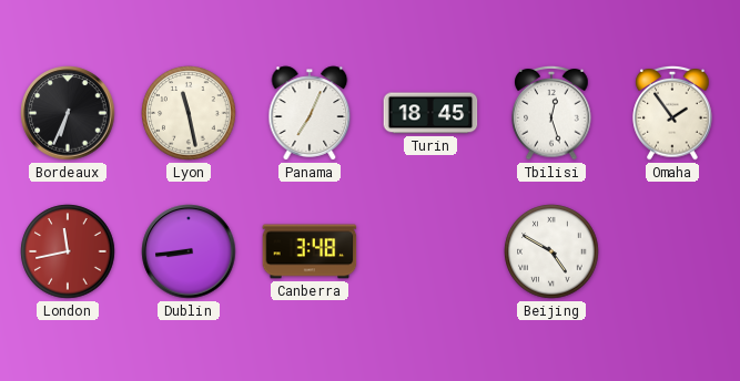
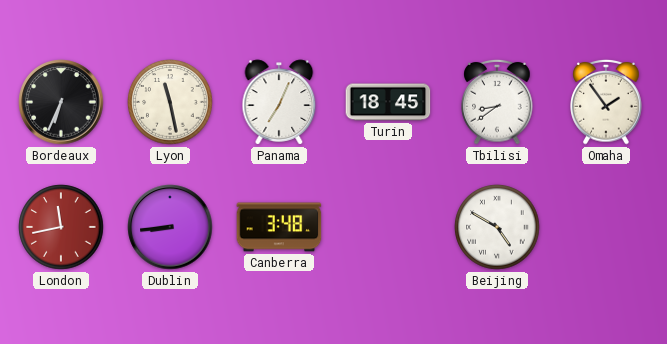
Tbilisi: 12:27 -> 8:39
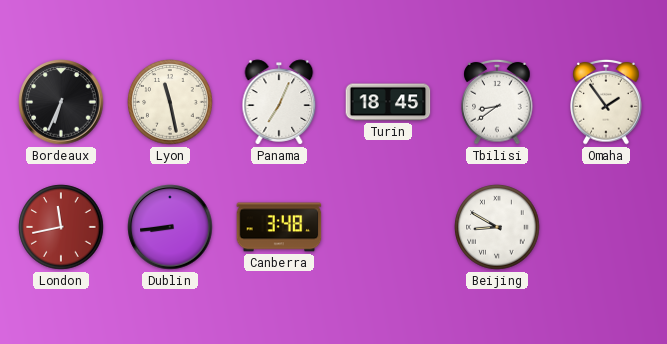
Beijing: 4:50 -> 8:50
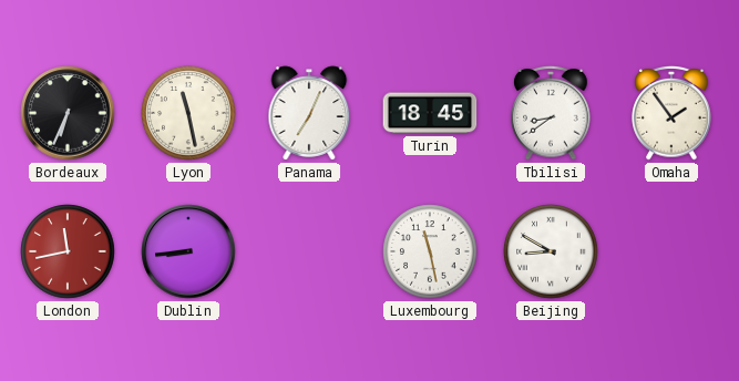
Canberra: 3:48 -> none
Luxembourg: none -> 11:28
